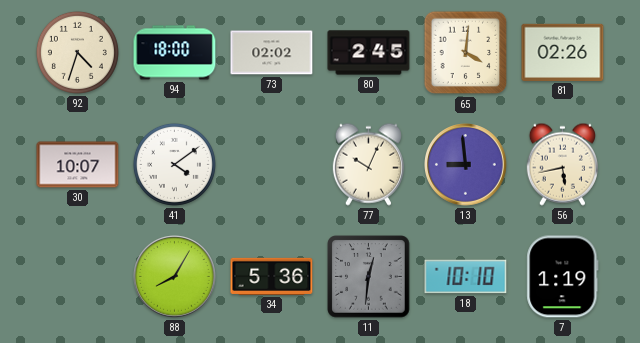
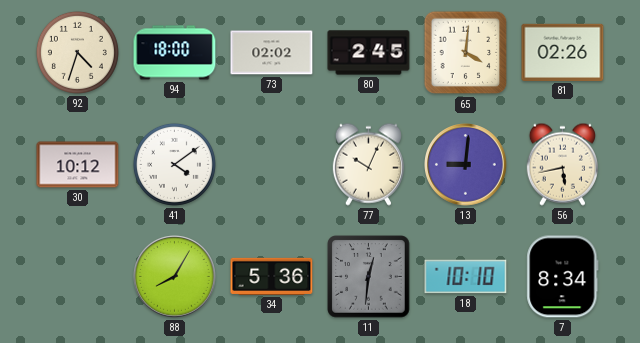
30: 10:07 -> 10:12
13: 8:59 -> 9:01
7: 1:19 -> 8:34
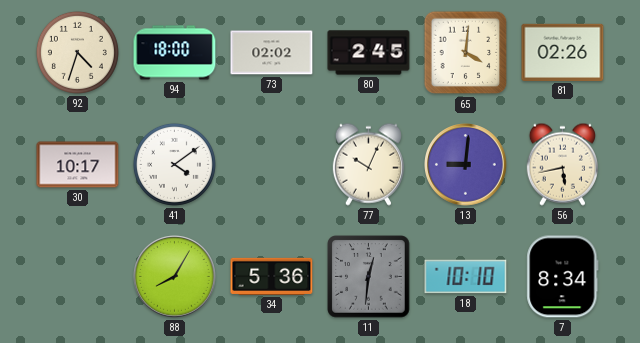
30: 10:12 -> 10:17
